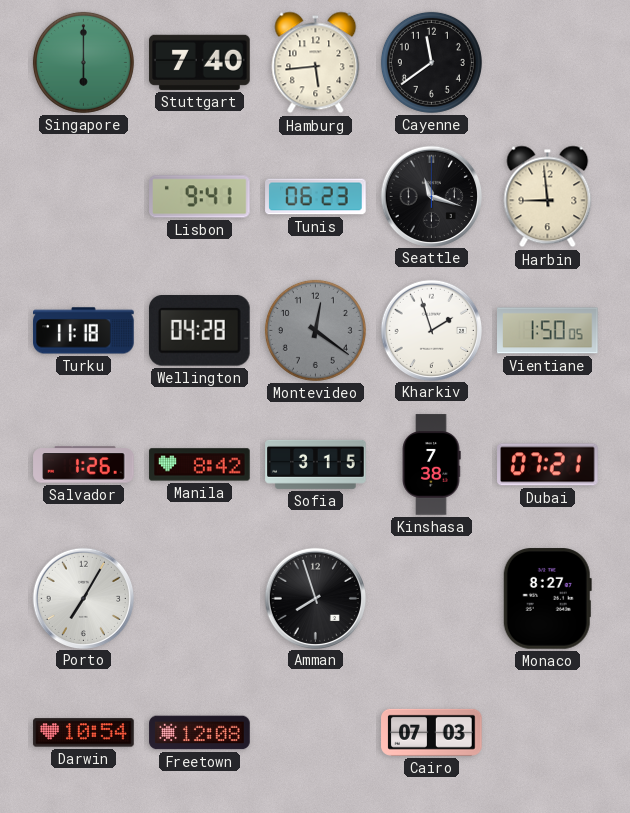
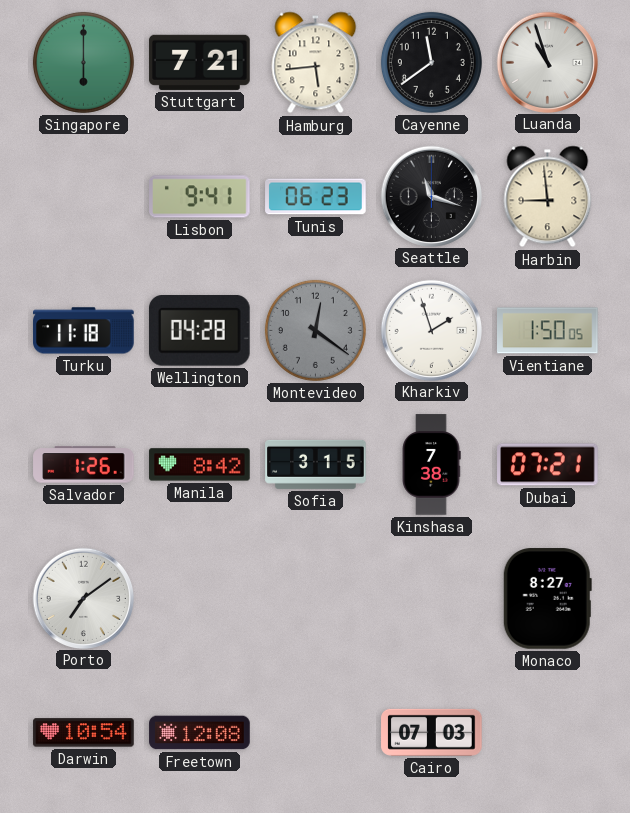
Stuttgart: 7:40 -> 7:21
Luanda: none -> 10:57
Porto: 7:05 -> 7:09
Amman: 7:57 -> none
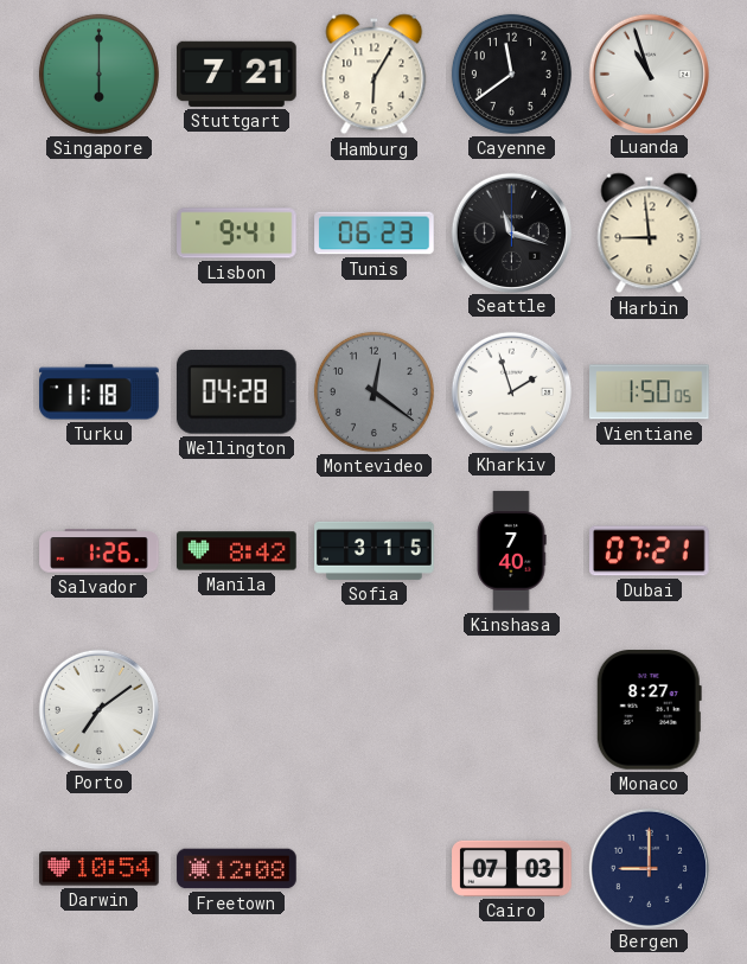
Hamburg: 5:44 -> 6:05
Kinshasa: 7:38 -> 7:40
Bergen: none -> 9:00
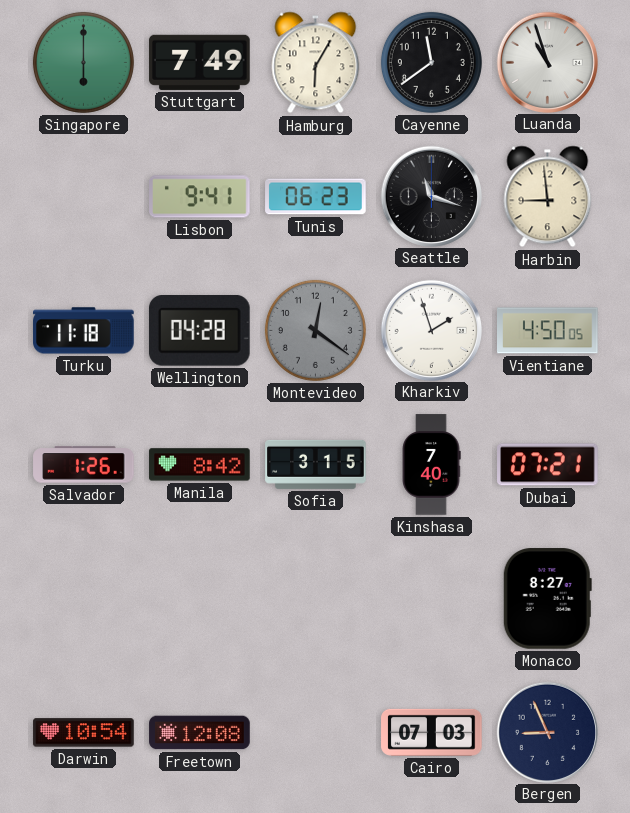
Stuttgart: 7:21 -> 7:49
Vientiane: 1:50 -> 4:50
Porto: 7:09 -> none
Bergen: 9:00 -> 8:56
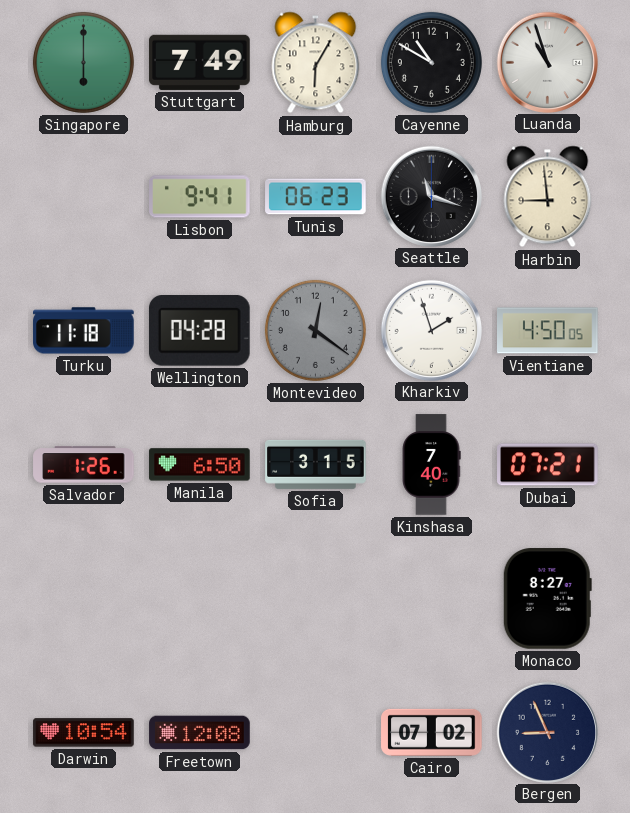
Cayenne: 11:39 -> 10:50
Manila: 8:42 -> 6:50
Cairo: 07:03 -> 07:02
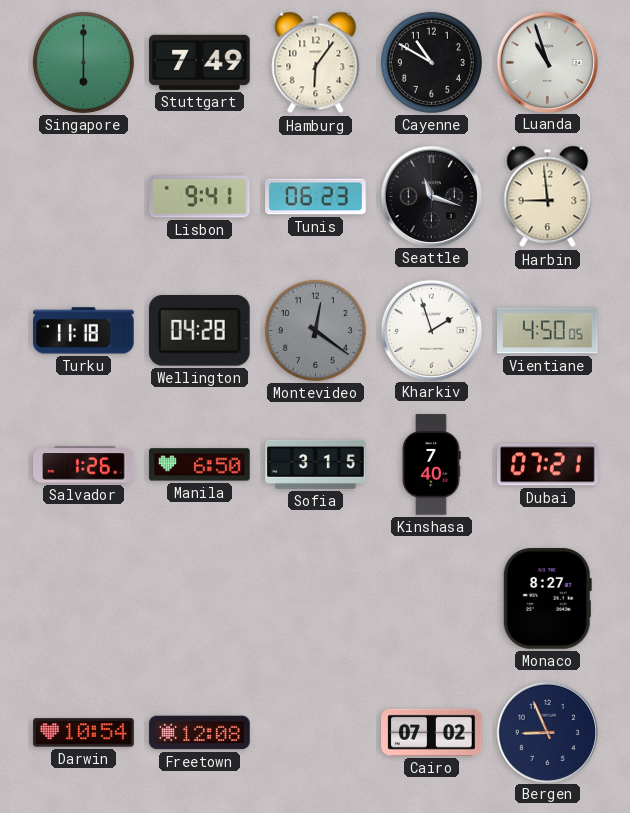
Hamburg: 6:05 -> 6:06
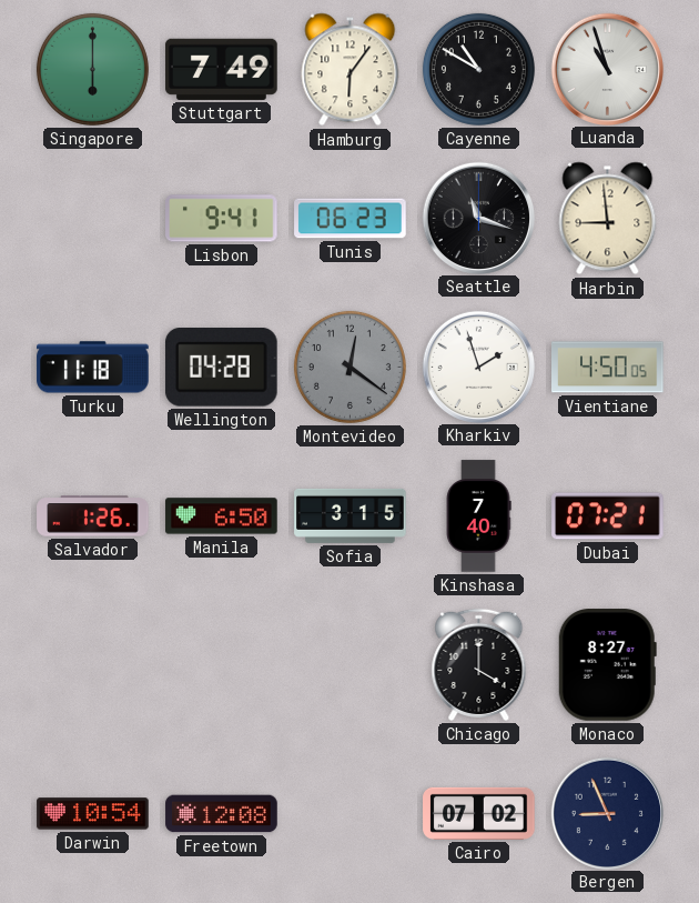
Chicago: none -> 4:00
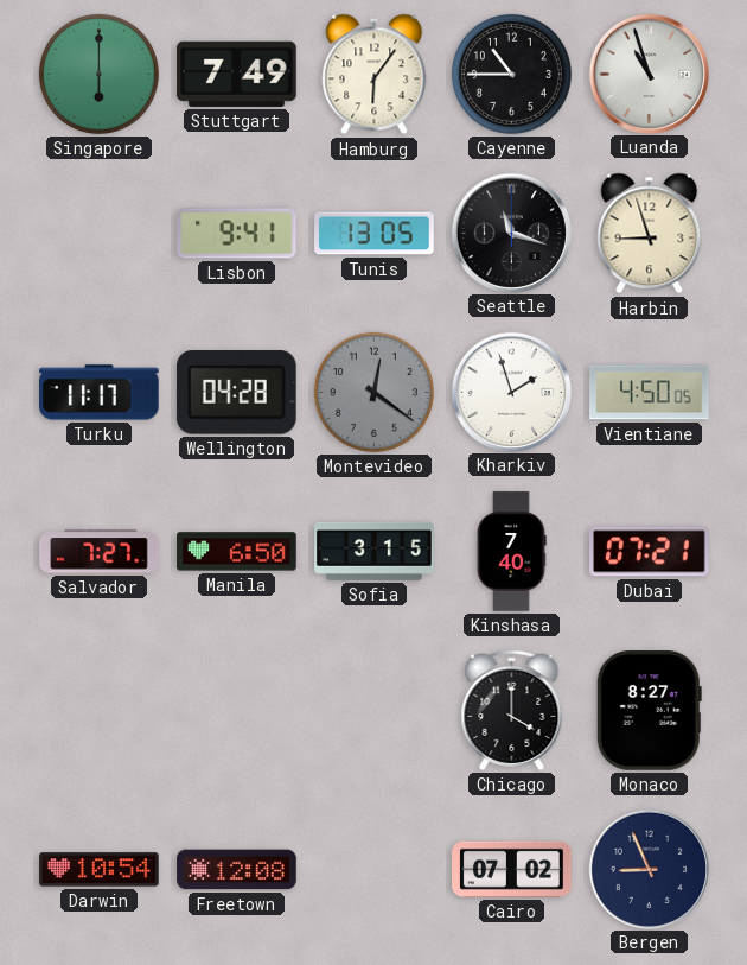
Cayenne: 10:50 -> 10:45
Tunis: 06:23 -> 13:05
Harbin: 8:59 -> 8:57
Turku: 11:18 -> 11:17
Salvador: 1:26 -> 7:27
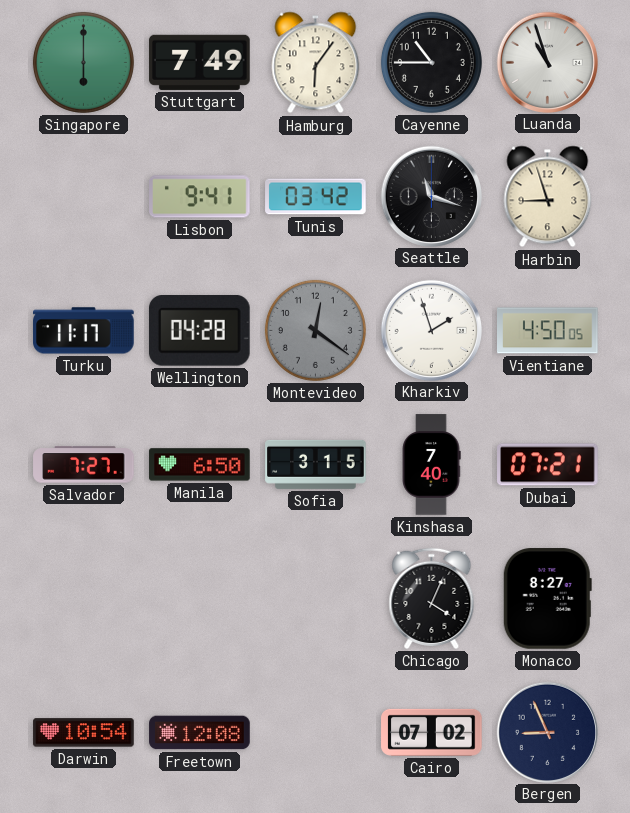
Tunis: 13:05 -> 03:42
Chicago: 4:00 -> 4:04
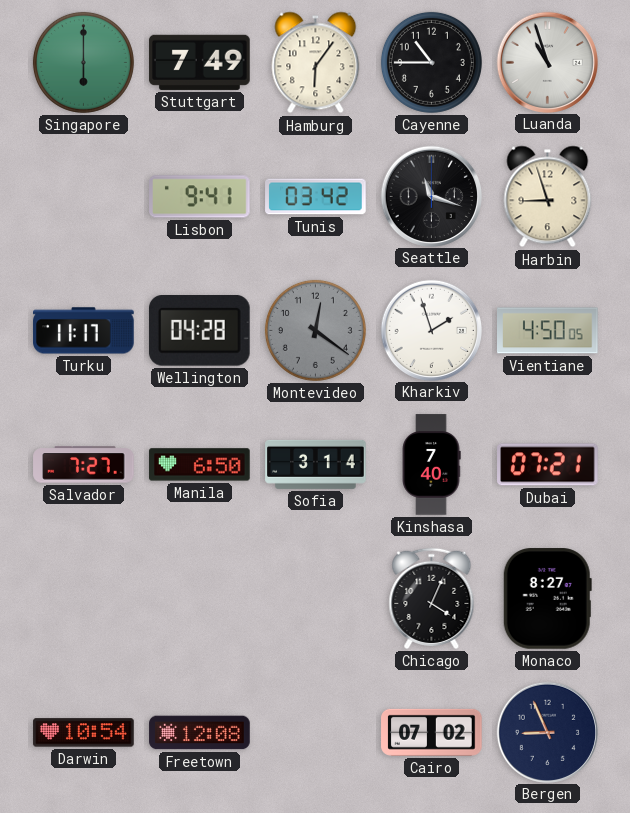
Sofia: 3:15 -> 3:14
